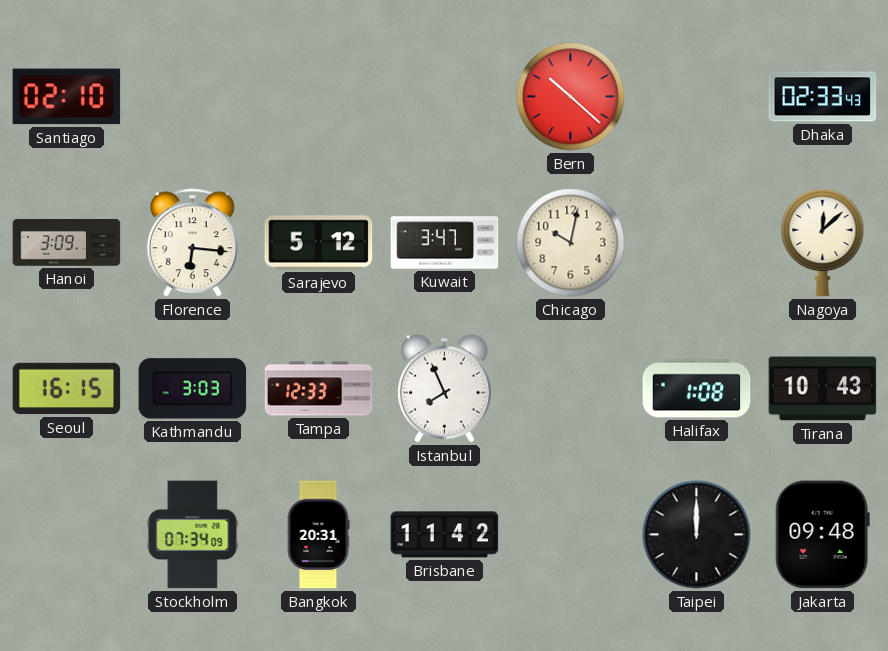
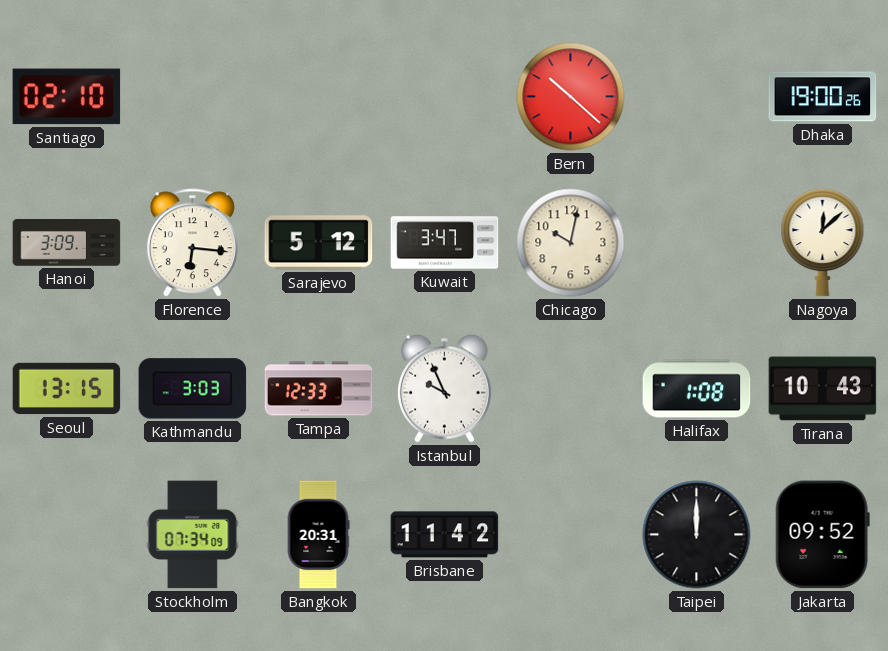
Dhaka: 02:33 -> 19:00
Seoul: 16:15 -> 13:15
Istanbul: 7:56 -> 9:56
Jakarta: 09:48 -> 09:52
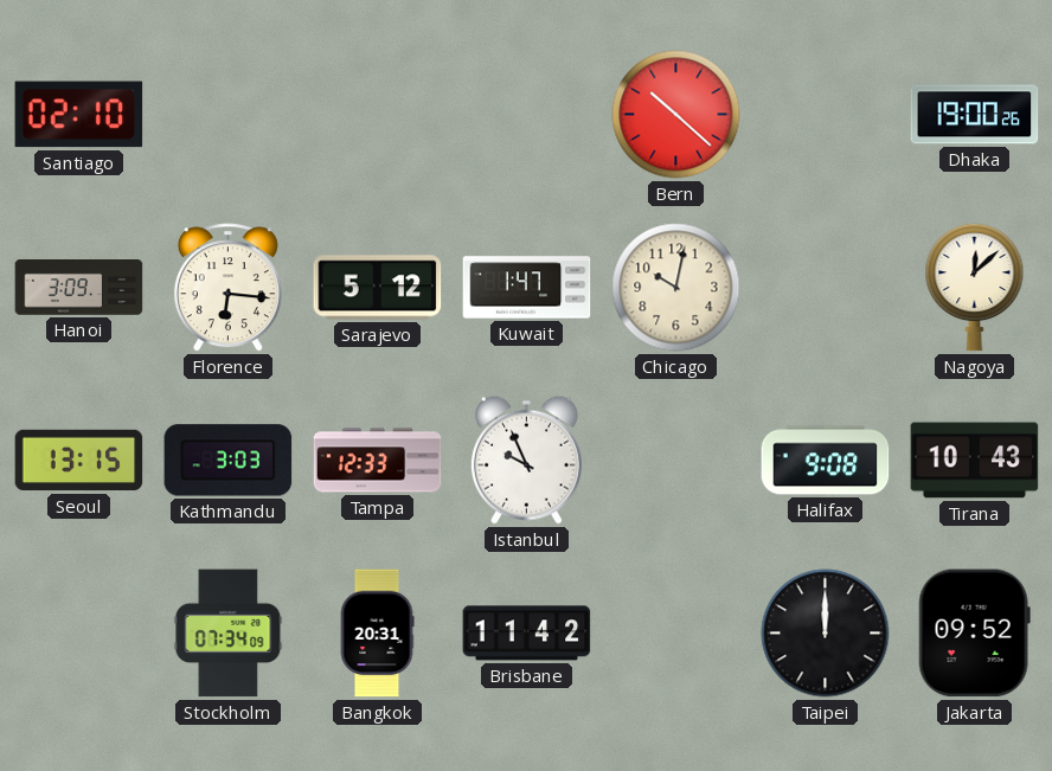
Kuwait: 3:47 -> 1:47
Halifax: 1:08 -> 9:08
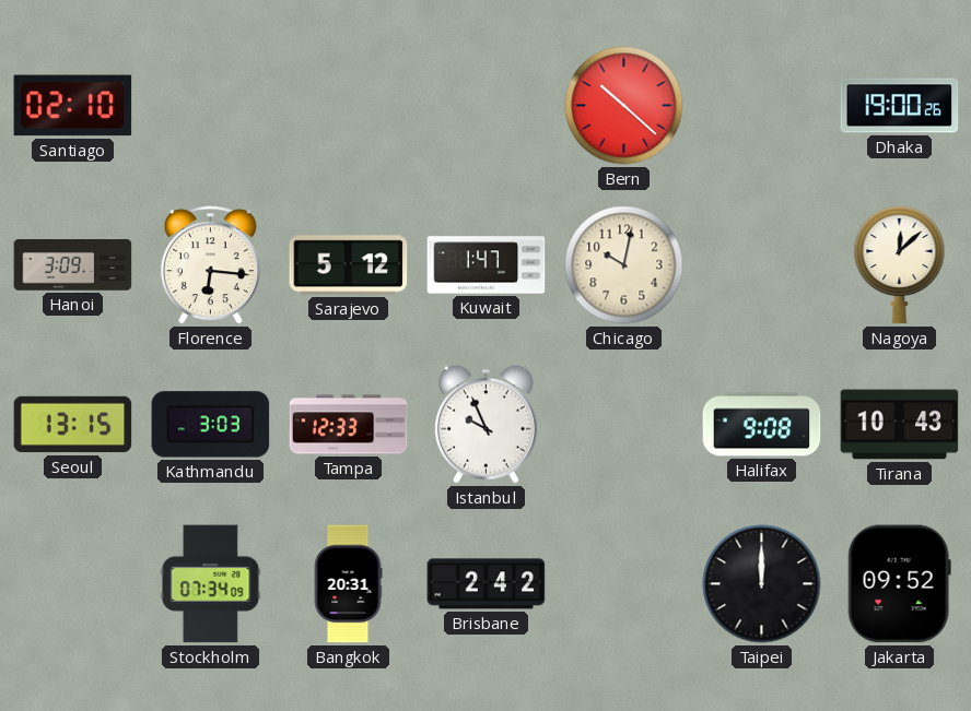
Brisbane: 11:42 -> 2:42
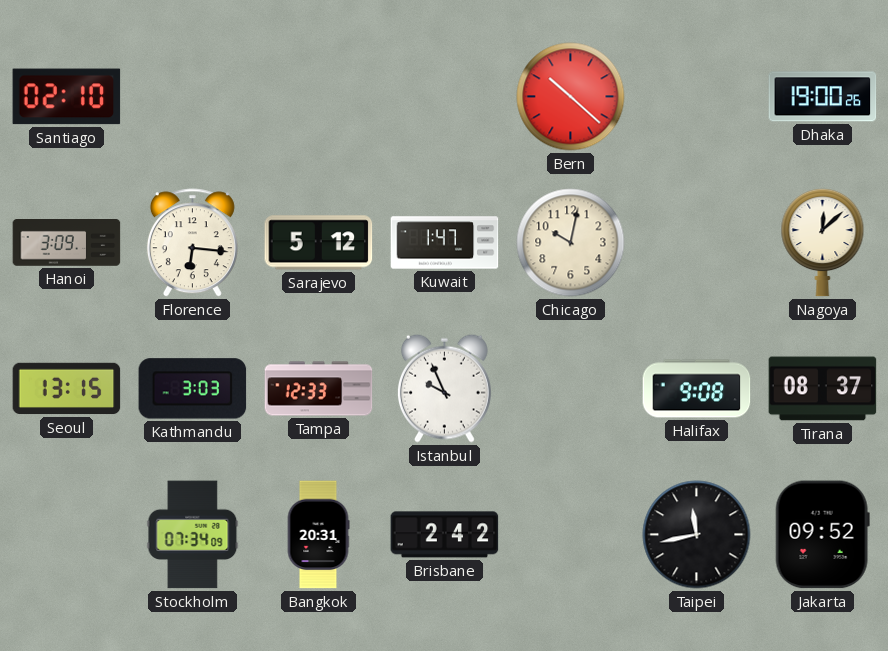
Tirana: 10:43 -> 08:37
Taipei: 12:00 -> 11:43
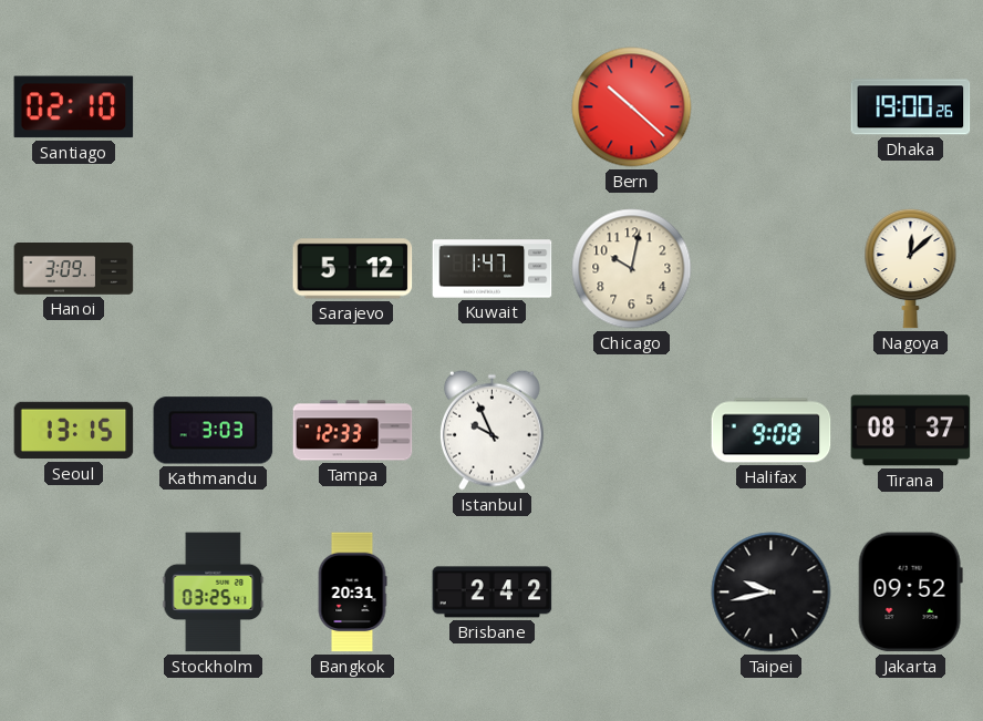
Florence: 6:16 -> none
Stockholm: 07:34 -> 03:25
Taipei: 11:43 -> 9:43
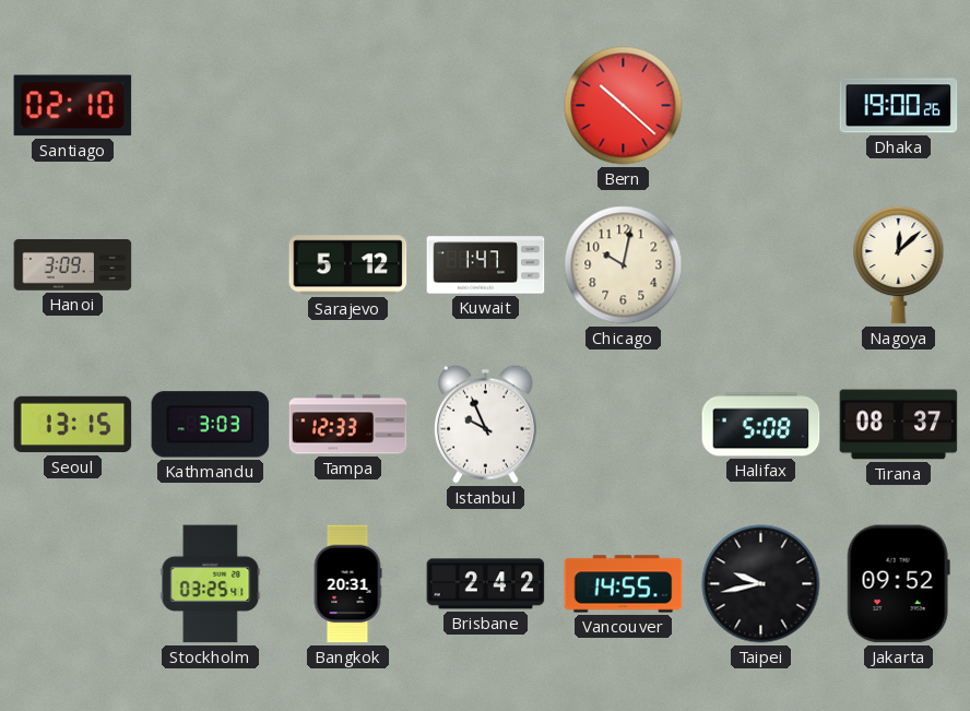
Halifax: 9:08 -> 5:08
Vancouver: none -> 14:55
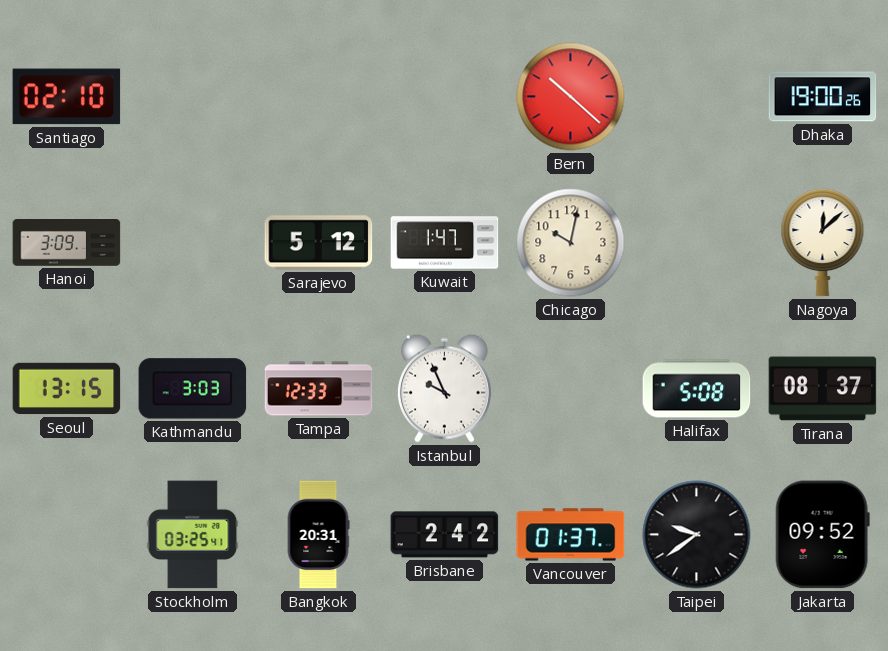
Vancouver: 14:55 -> 01:37
Taipei: 9:43 -> 9:39
